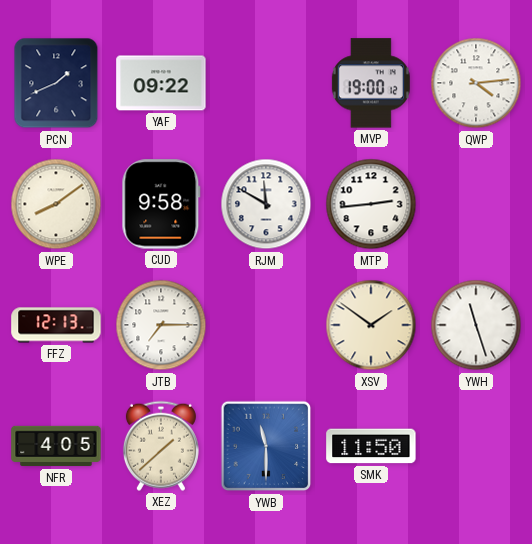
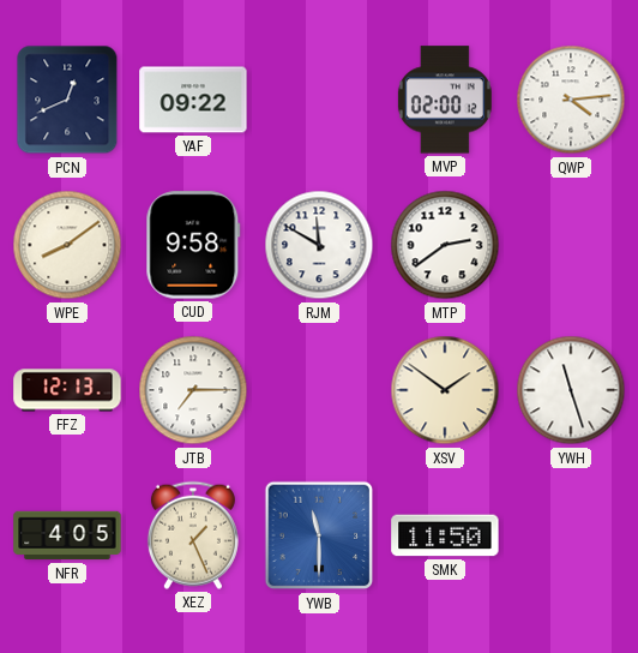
PCN: 1:41 -> 12:41
MVP: 19:00 -> 02:00
MTP: 2:44 -> 2:39
XEZ: 1:38 -> 1:26
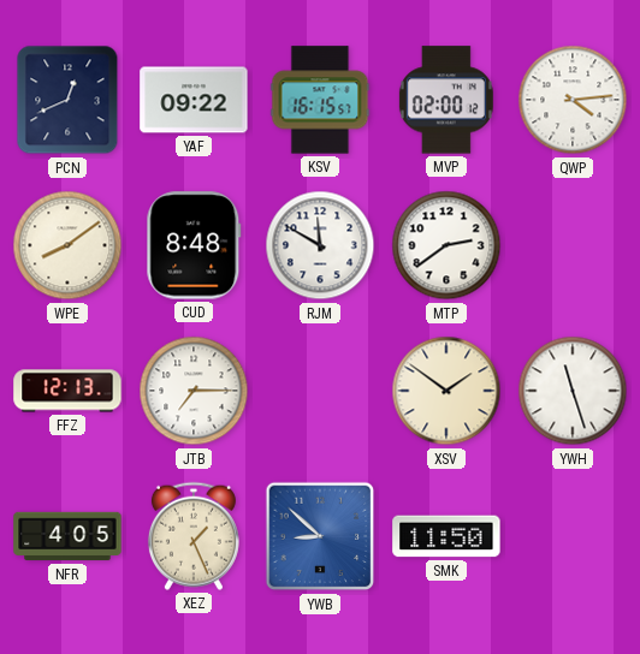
KSV: none -> 16:15
CUD: 9:58 -> 8:48
YWB: 11:30 -> 8:52
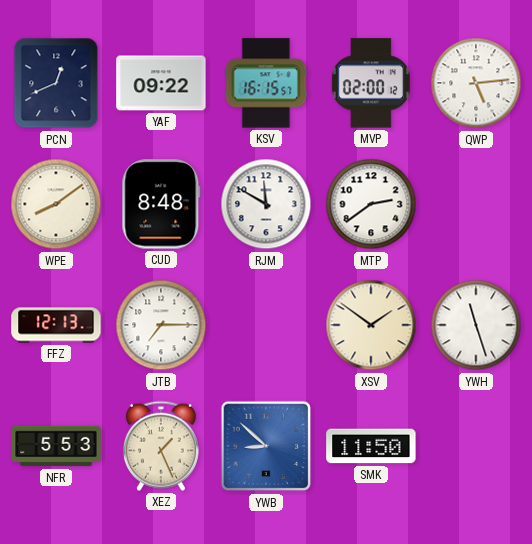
QWP: 4:14 -> 5:14
NFR: 4:05 -> 5:53
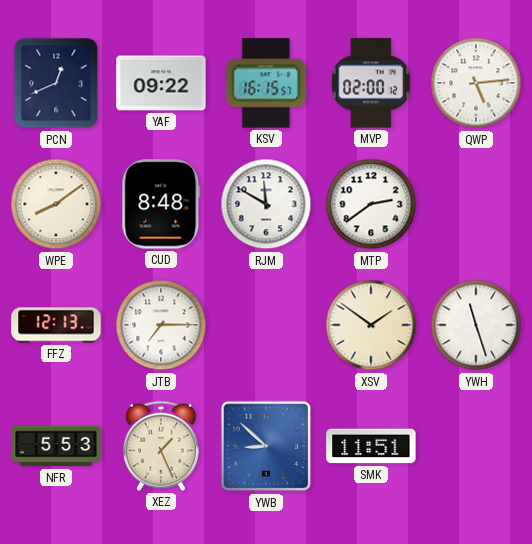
SMK: 11:50 -> 11:51
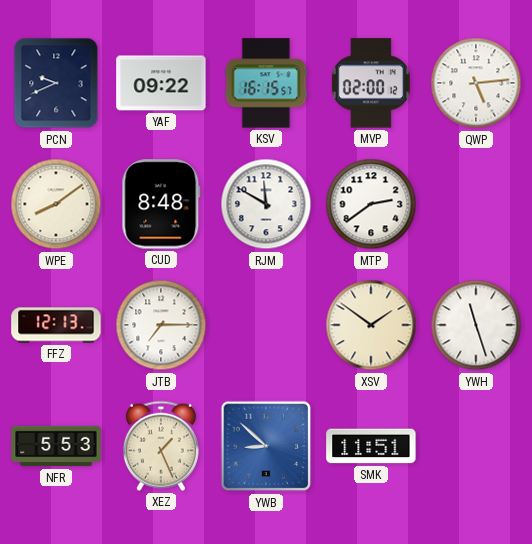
PCN: 12:41 -> 9:41
